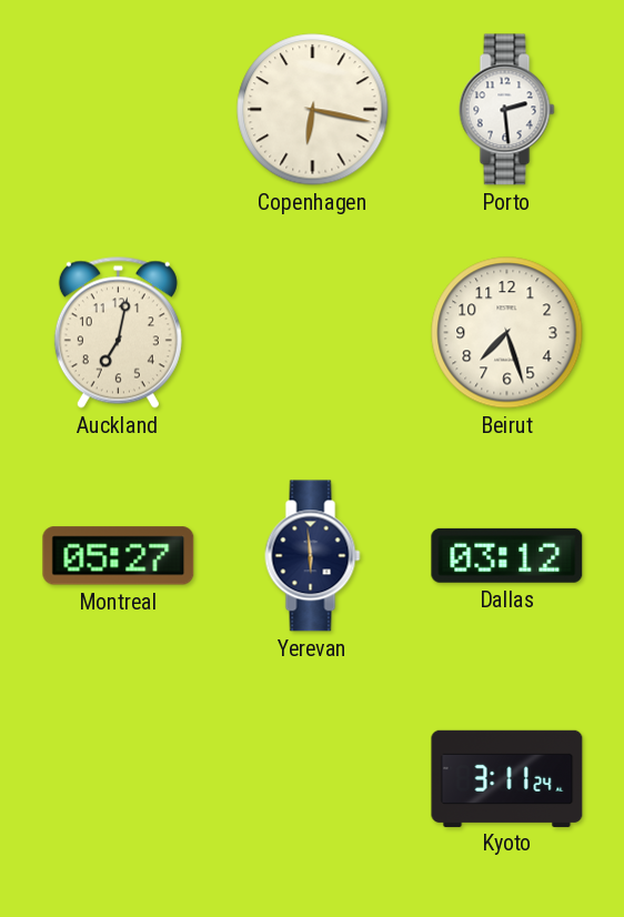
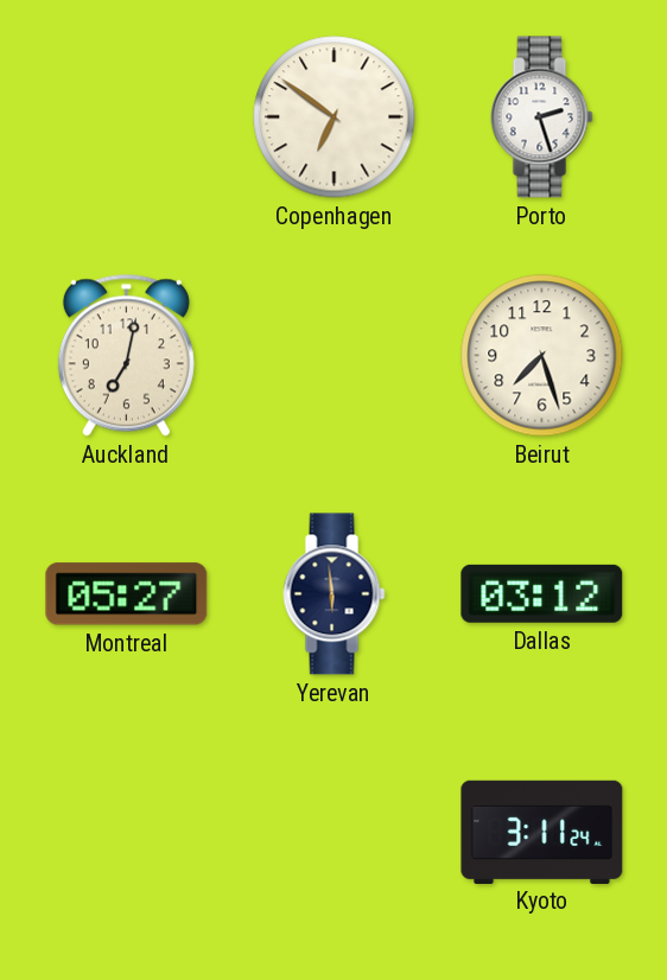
Copenhagen: 6:17 -> 6:51
Porto: 2:29 -> 2:27
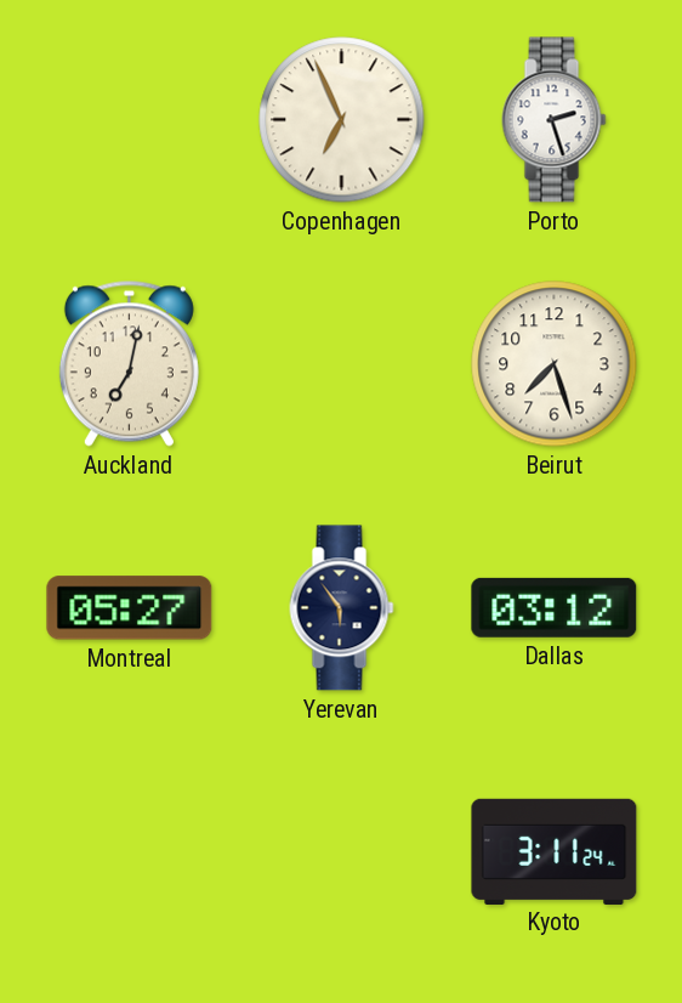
Copenhagen: 6:51 -> 6:56
Yerevan: 5:59 -> 5:54
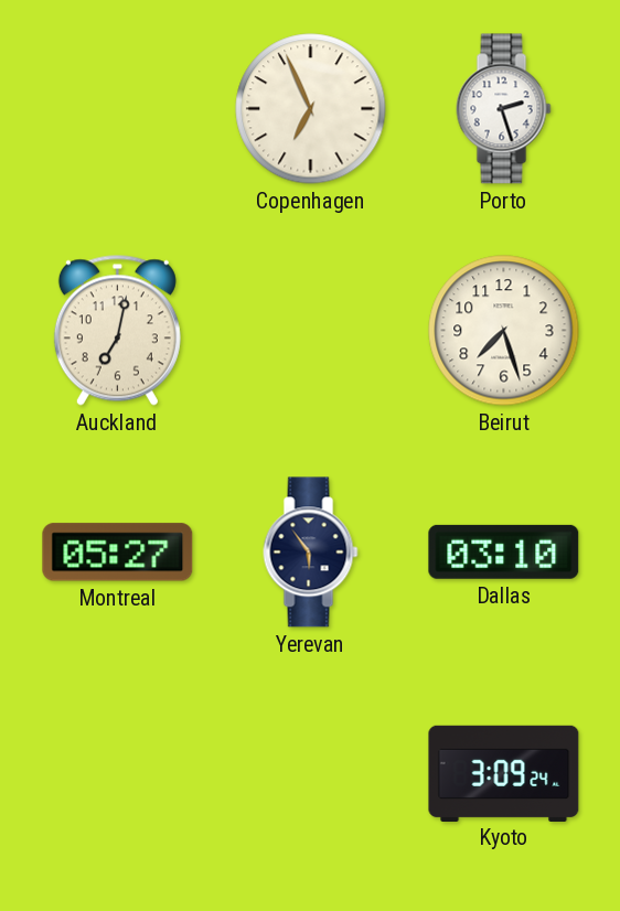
Dallas: 03:12 -> 03:10
Kyoto: 3:11 -> 3:09
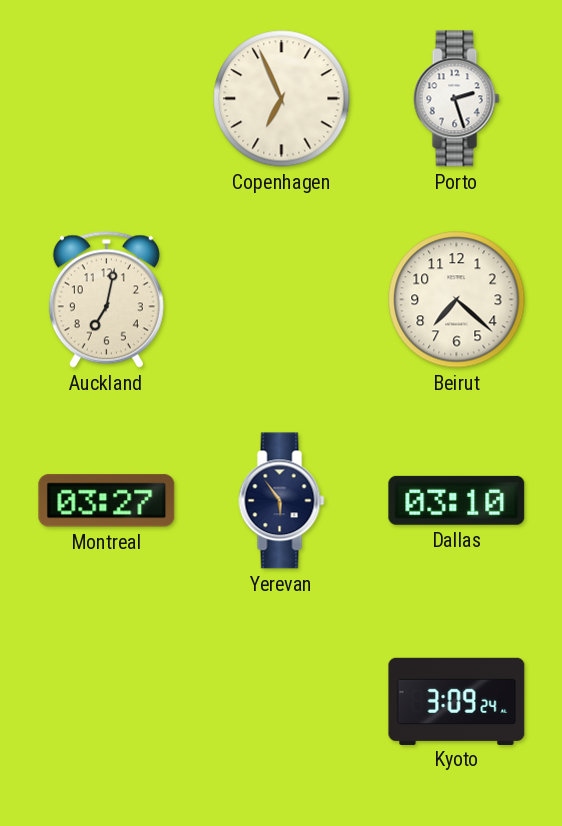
Beirut: 7:27 -> 7:22
Montreal: 05:27 -> 03:27
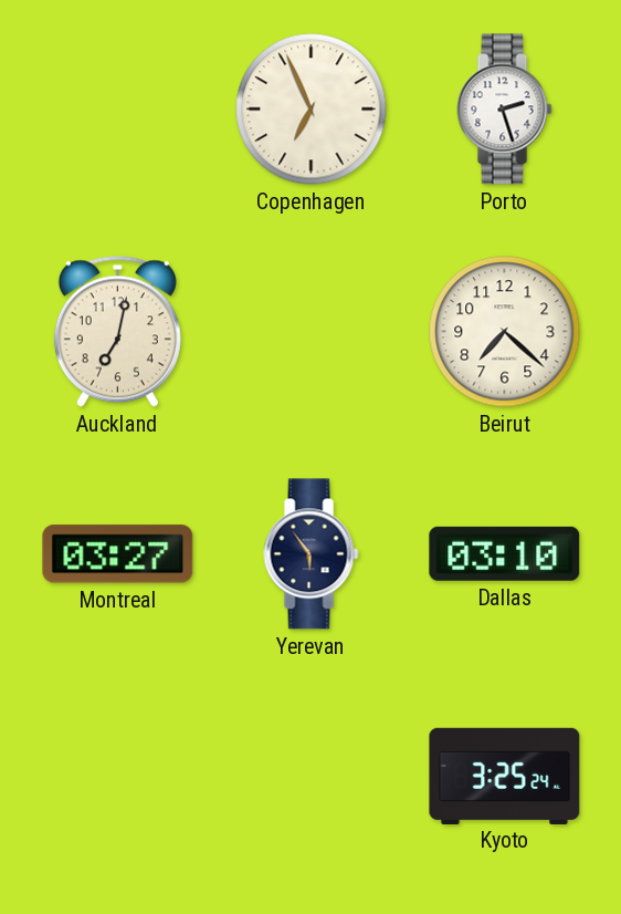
Kyoto: 3:09 -> 3:25
